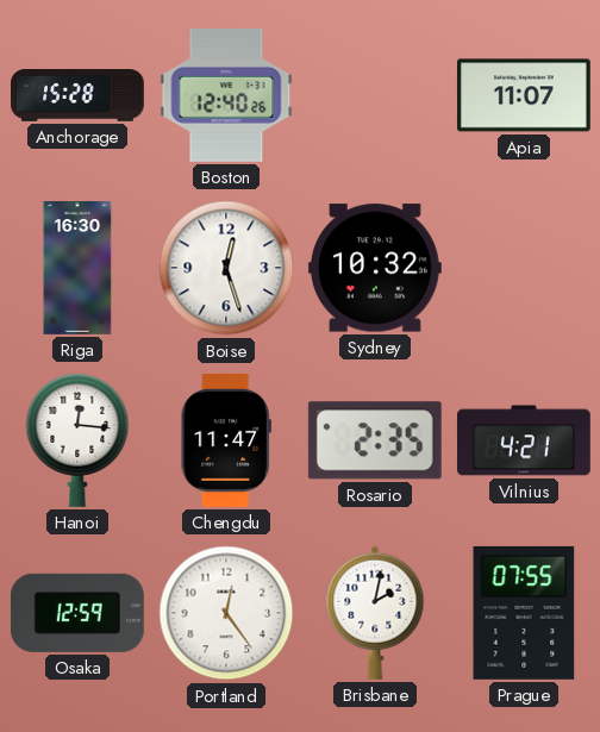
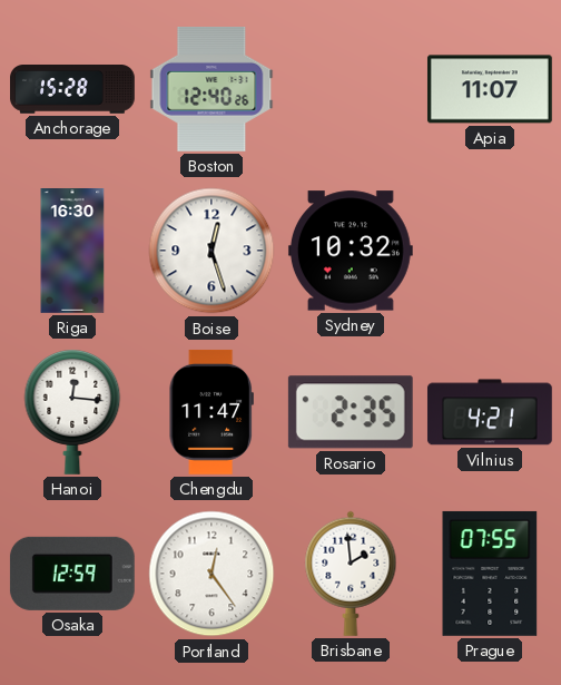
Brisbane: 2:02 -> 1:59
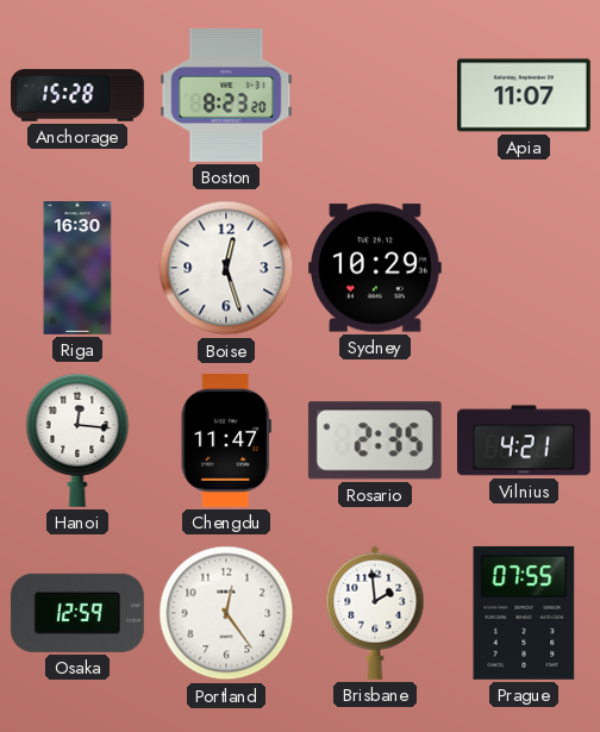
Boston: 12:40 -> 8:23
Sydney: 10:32 -> 10:29
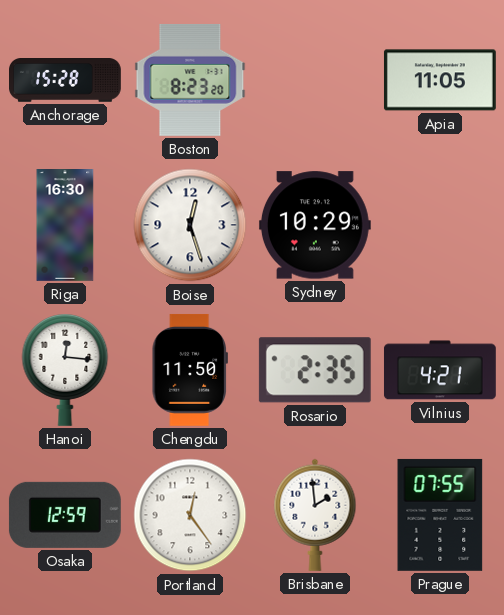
Apia: 11:07 -> 11:05
Chengdu: 11:47 -> 11:50
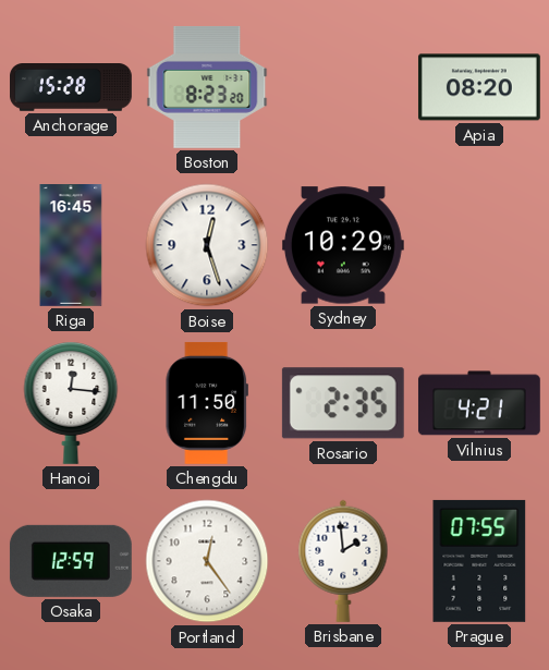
Apia: 11:05 -> 08:20
Riga: 16:30 -> 16:45
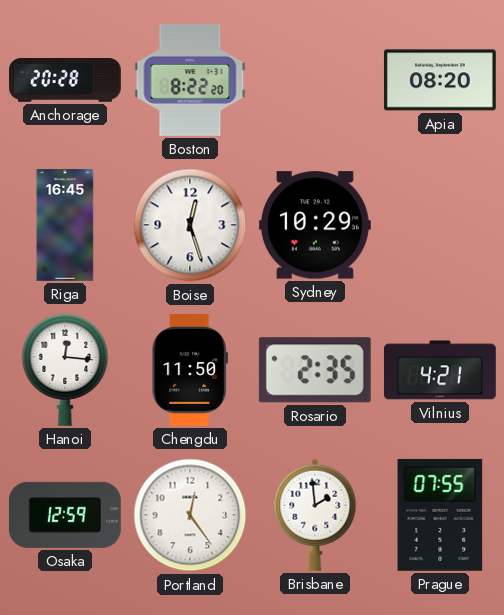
Anchorage: 15:28 -> 20:28
Boston: 8:23 -> 8:22
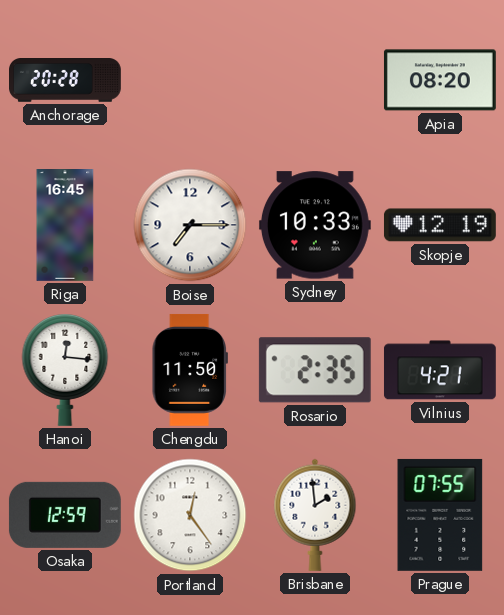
Boston: 8:22 -> none
Boise: 12:27 -> 7:15
Sydney: 10:29 -> 10:33
Skopje: none -> 12:19
